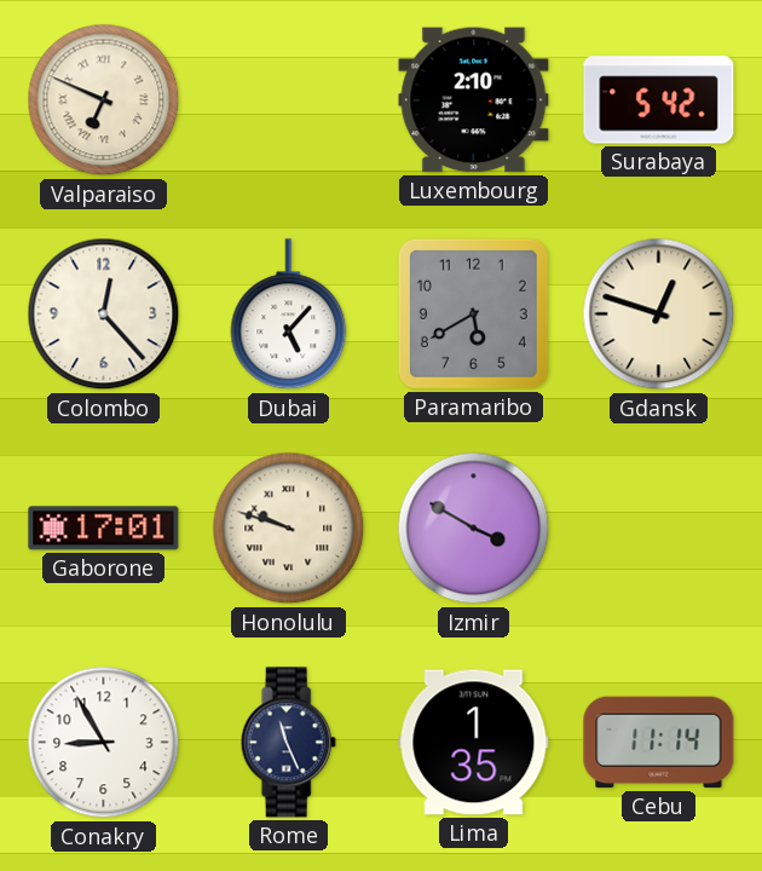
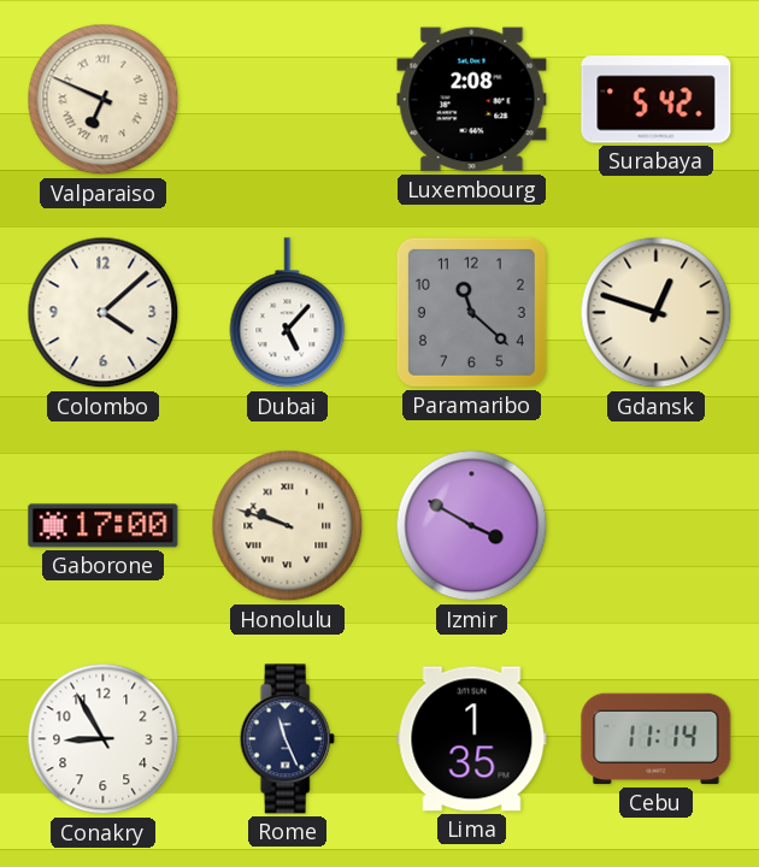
Luxembourg: 2:10 -> 2:08
Colombo: 12:23 -> 4:08
Paramaribo: 5:40 -> 11:22
Gaborone: 17:01 -> 17:00
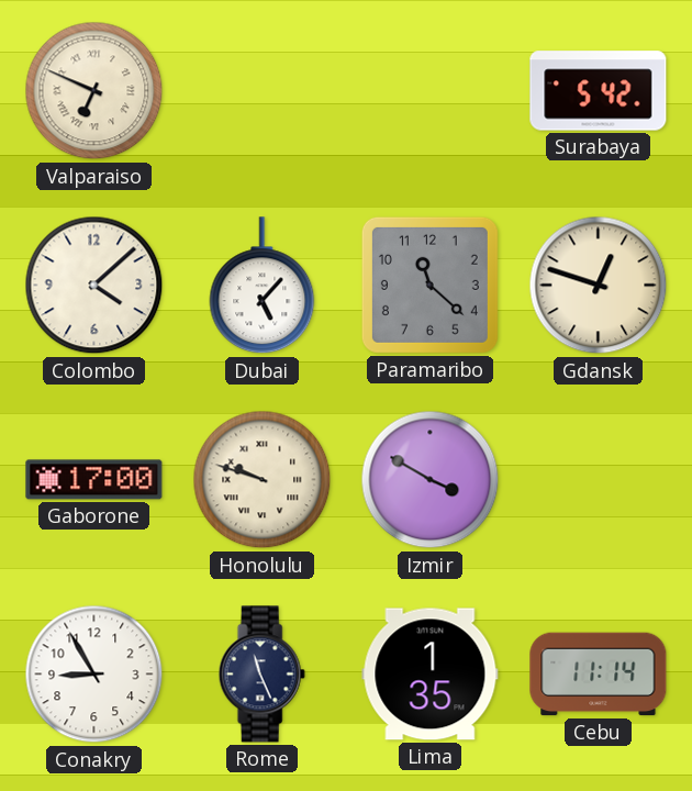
Luxembourg: 2:08 -> none
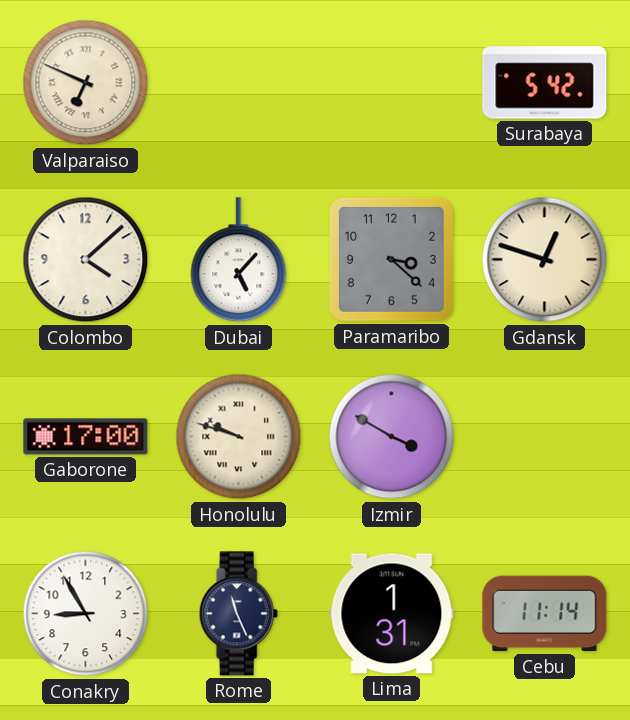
Paramaribo: 11:22 -> 3:22
Lima: 1:35 -> 1:31
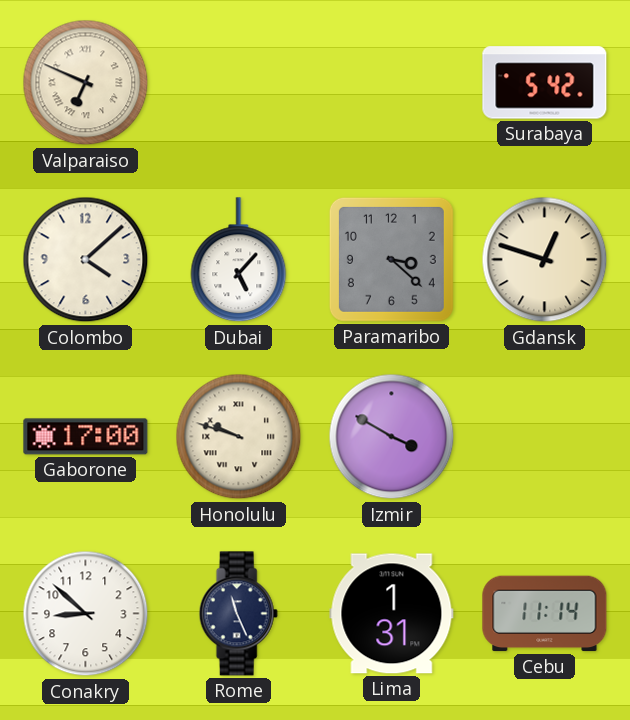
Conakry: 8:55 -> 8:52
